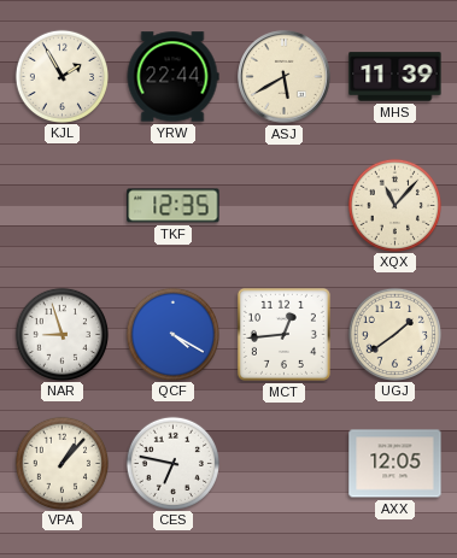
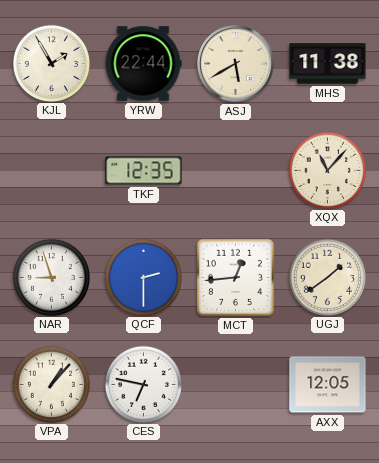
MHS: 11:39 -> 11:38
QCF: 4:20 -> 2:30
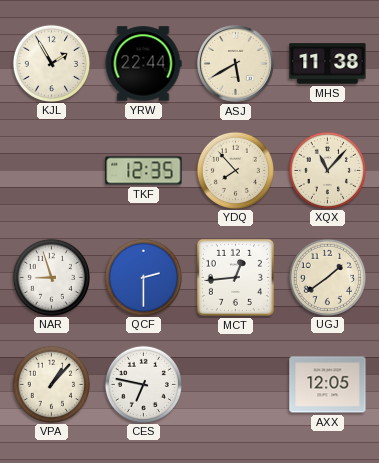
YDQ: none -> 7:53
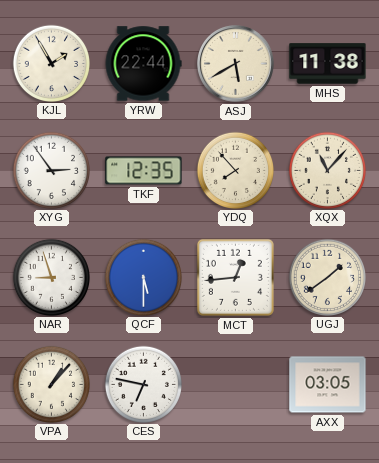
XYG: none -> 2:54
QCF: 2:30 -> 5:30
AXX: 12:05 -> 03:05
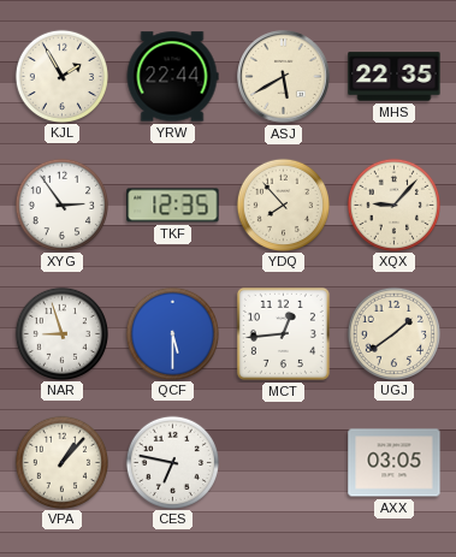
MHS: 11:38 -> 22:35
XQX: 11:07 -> 9:07
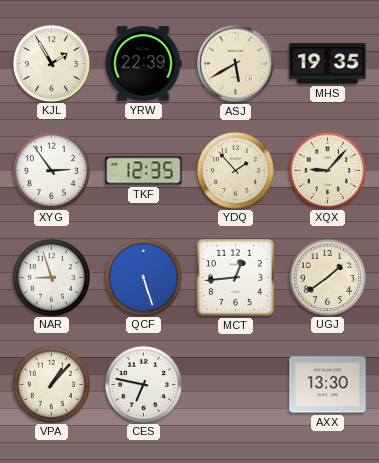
YRW: 22:44 -> 22:39
MHS: 22:35 -> 19:35
YDQ: 7:53 -> 1:53
QCF: 5:30 -> 5:27
AXX: 03:05 -> 13:30
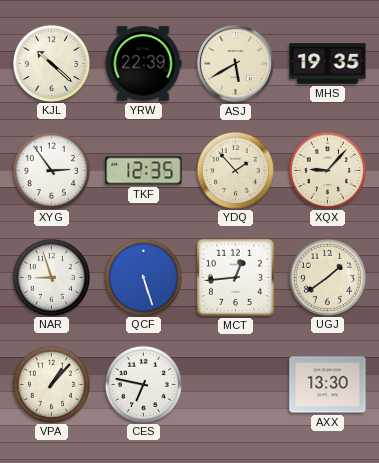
KJL: 1:55 -> 10:22
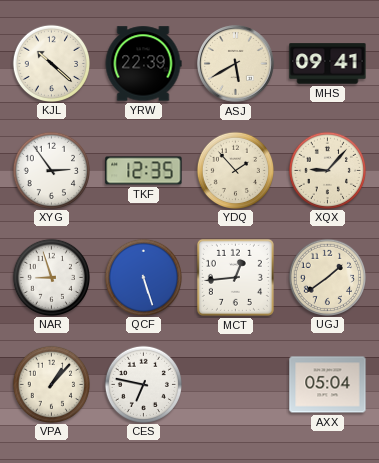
MHS: 19:35 -> 09:41
AXX: 13:30 -> 05:04
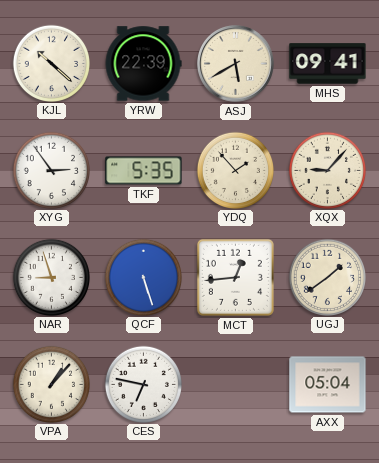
TKF: 12:35 -> 5:35
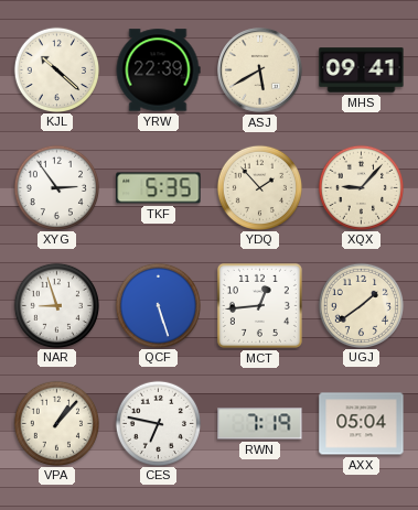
RWN: none -> 7:19
